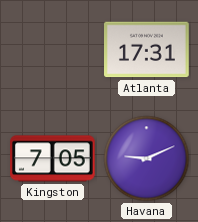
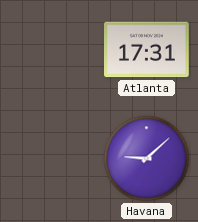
Kingston: 7:05 -> none
Havana: 9:11 -> 9:08
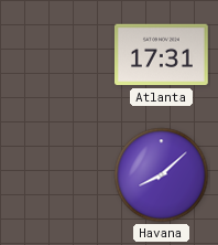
Havana: 9:08 -> 8:08
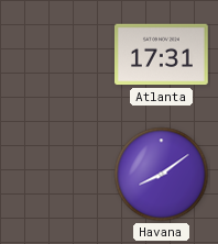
Havana: 8:08 -> 8:09
